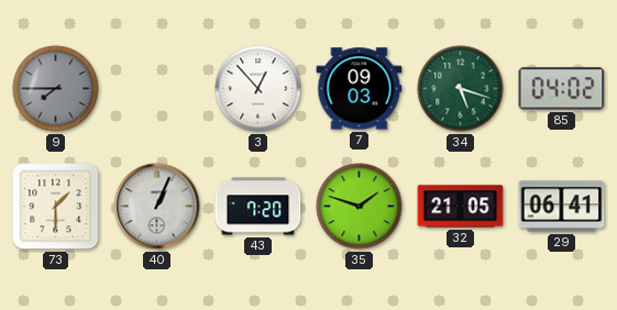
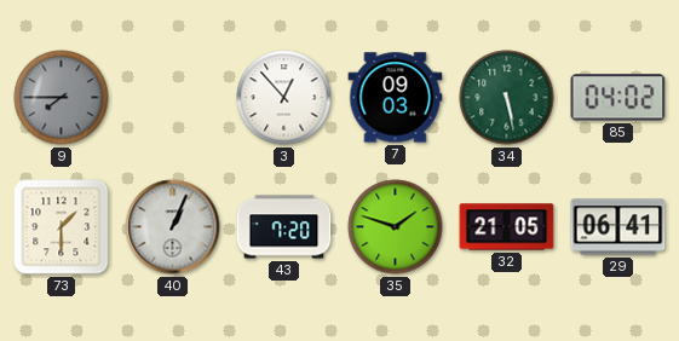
34: 5:18 -> 5:28
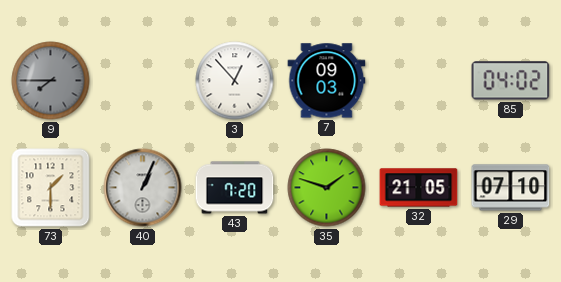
34: 5:28 -> none
29: 06:41 -> 07:10
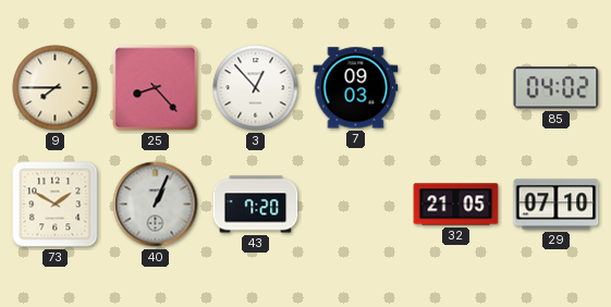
9 dial: grey -> cream
25: none -> 8:23
73: 1:30 -> 1:50
35: 1:48 -> none
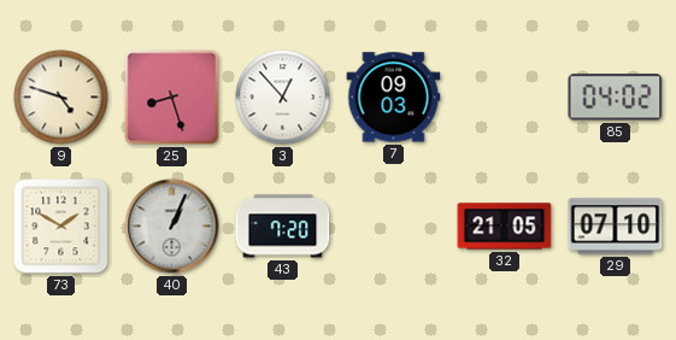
9: 7:45 -> 4:48
25: 8:23 -> 8:27
